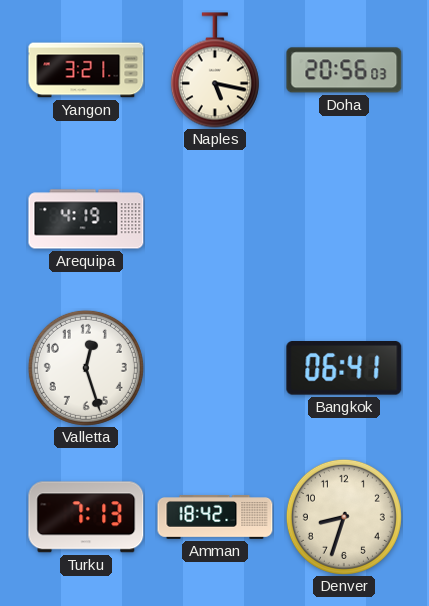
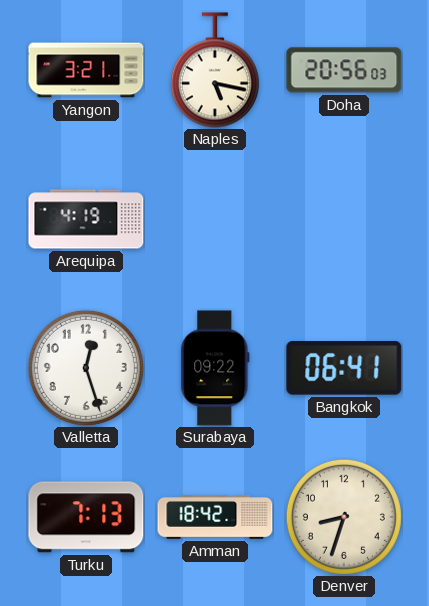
Surabaya: none -> 09:22
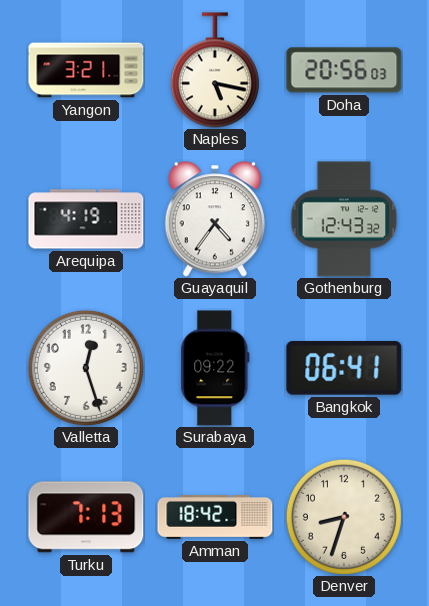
Guayaquil: none -> 4:36
Gothenburg: none -> 12:43
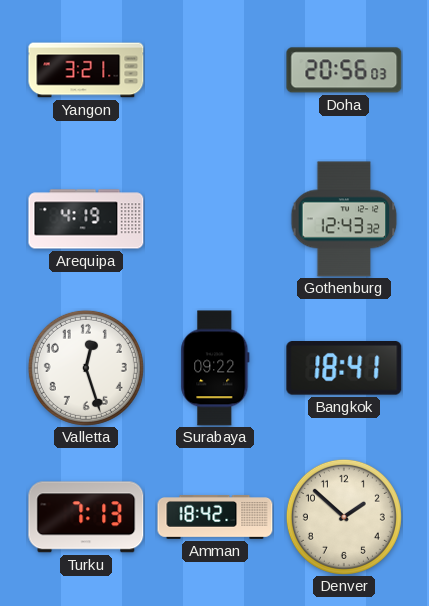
Naples: 5:17 -> none
Guayaquil: 4:36 -> none
Bangkok: 06:41 -> 18:41
Denver: 8:33 -> 1:52
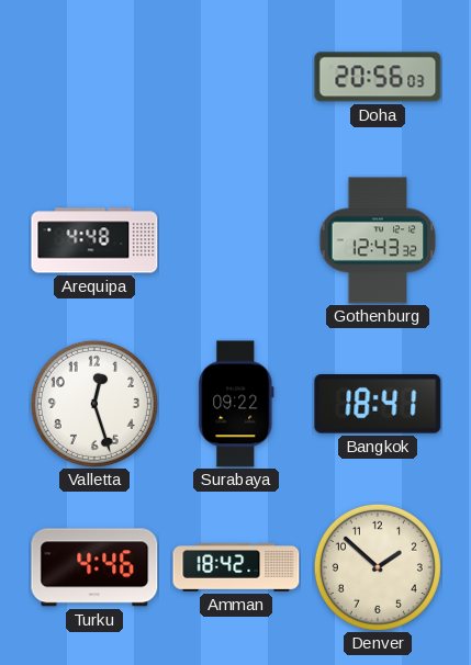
Yangon: 3:21 -> none
Arequipa: 4:19 -> 4:48
Turku: 7:13 -> 4:46
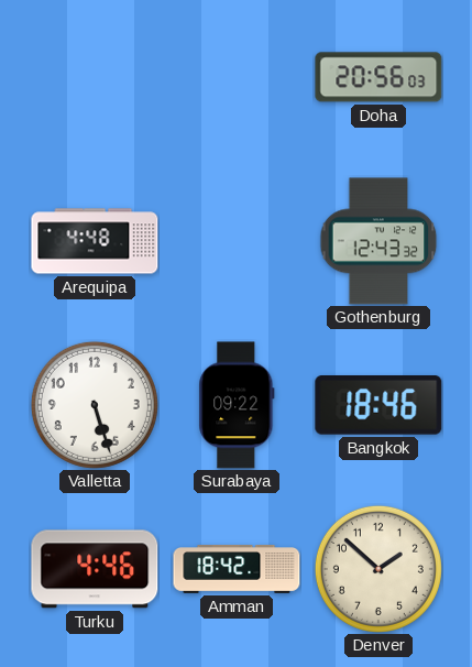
Valletta: 12:27 -> 5:27
Bangkok: 18:41 -> 18:46
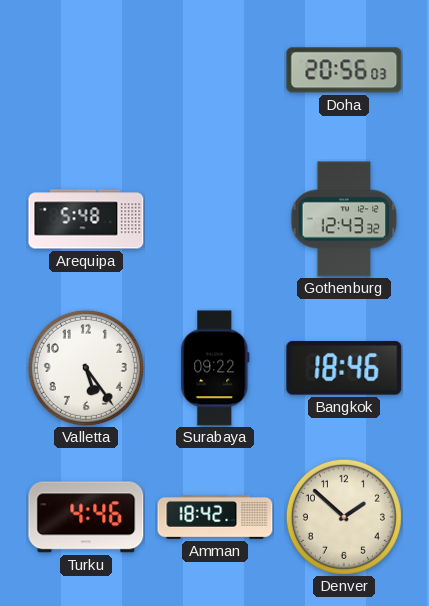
Arequipa: 4:48 -> 5:48
Valletta: 5:27 -> 5:24
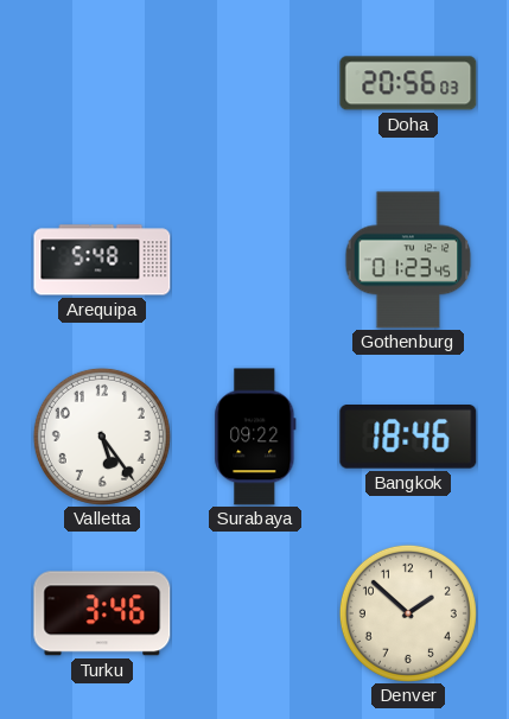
Gothenburg: 12:43 -> 01:23
Turku: 4:46 -> 3:46
Amman: 18:42 -> none
